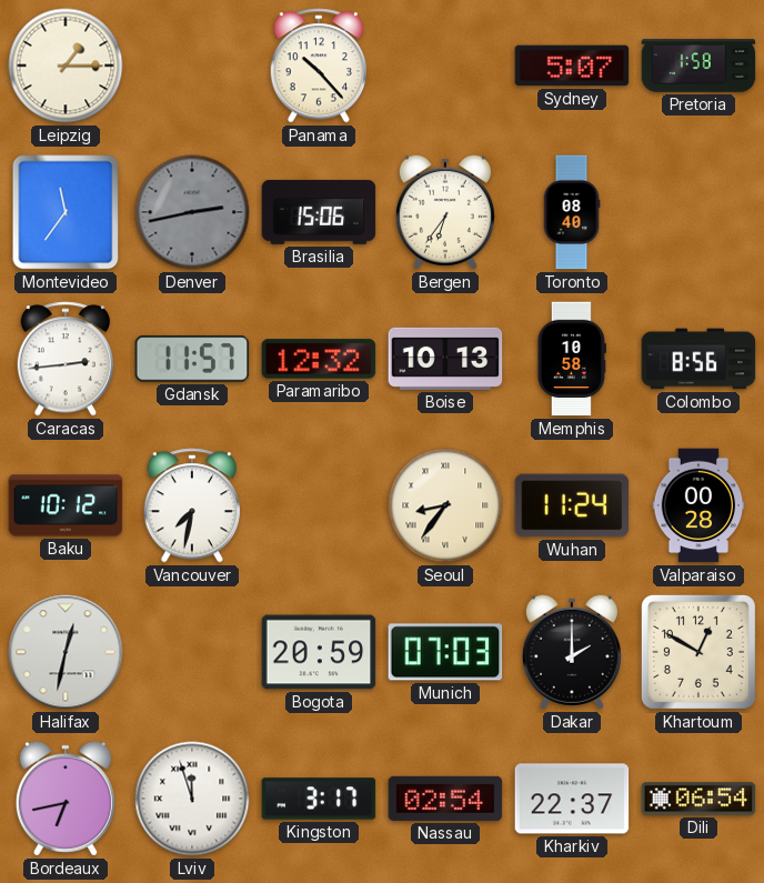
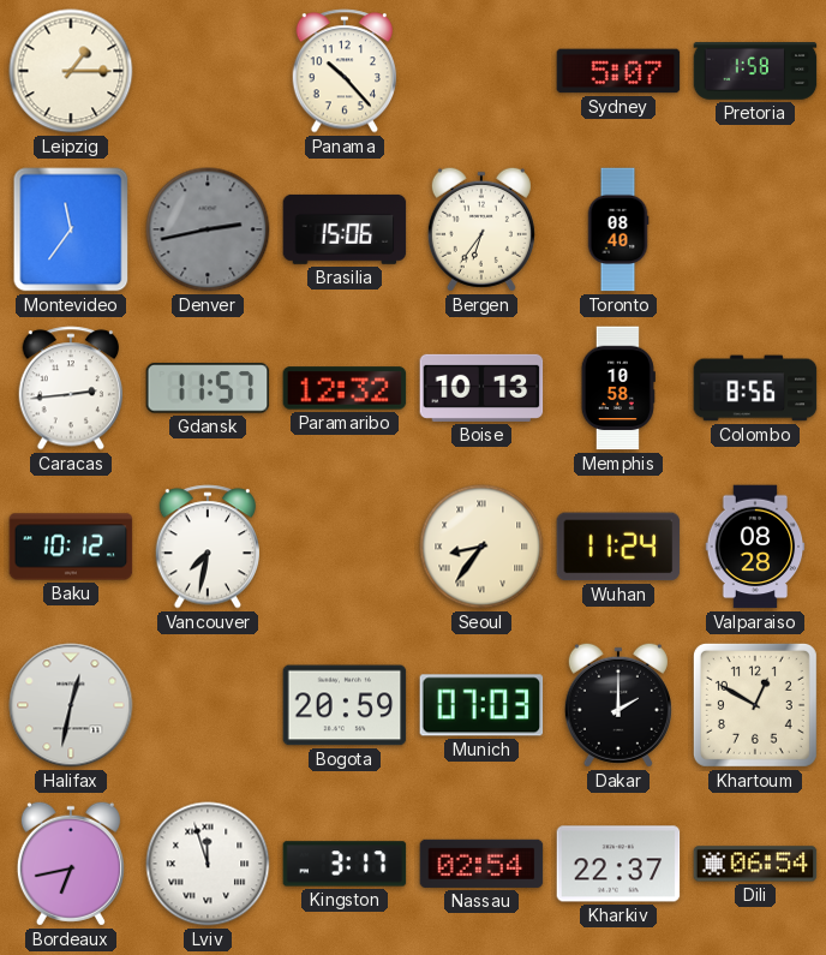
Valparaiso: 00:28 -> 08:28
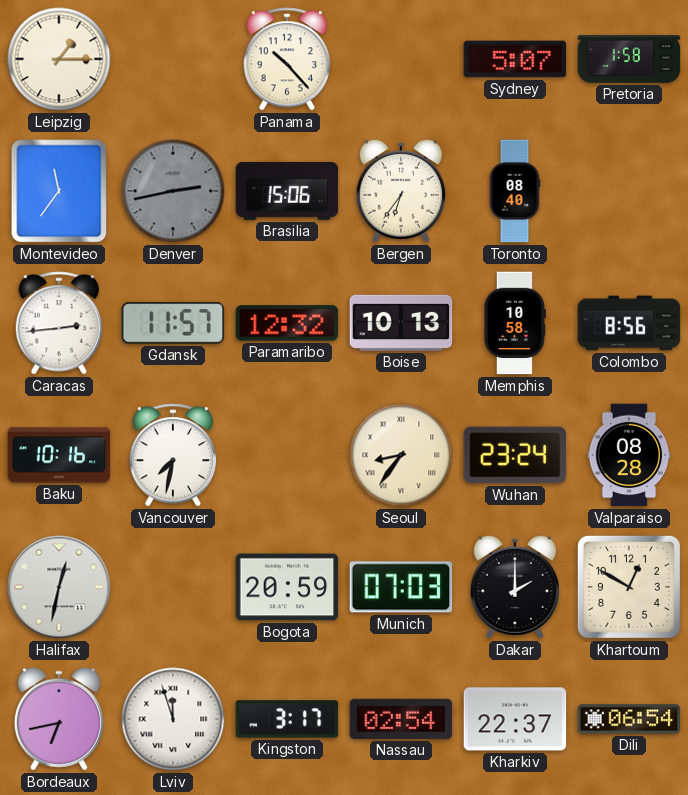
Baku: 10:12 -> 10:16
Wuhan: 11:24 -> 23:24
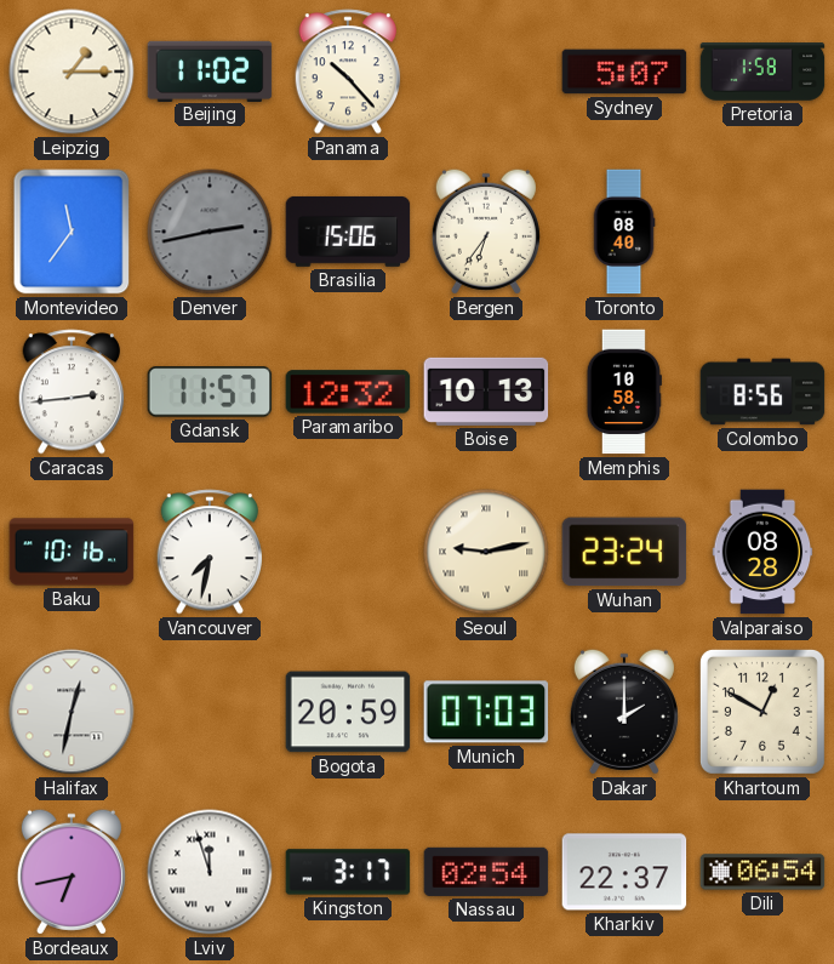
Beijing: none -> 11:02
Seoul: 8:36 -> 9:13
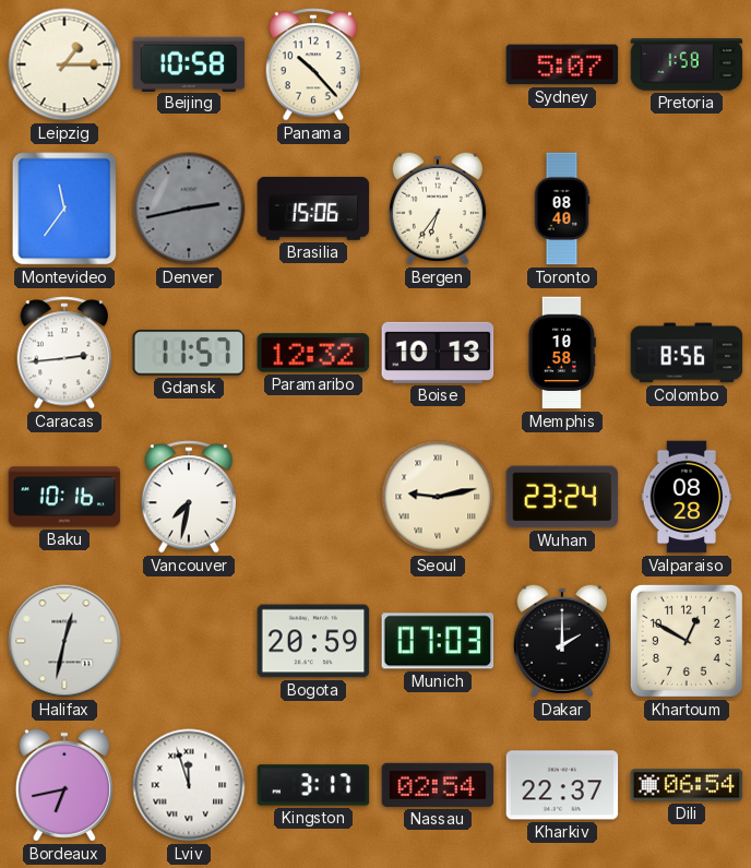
Beijing: 11:02 -> 10:58
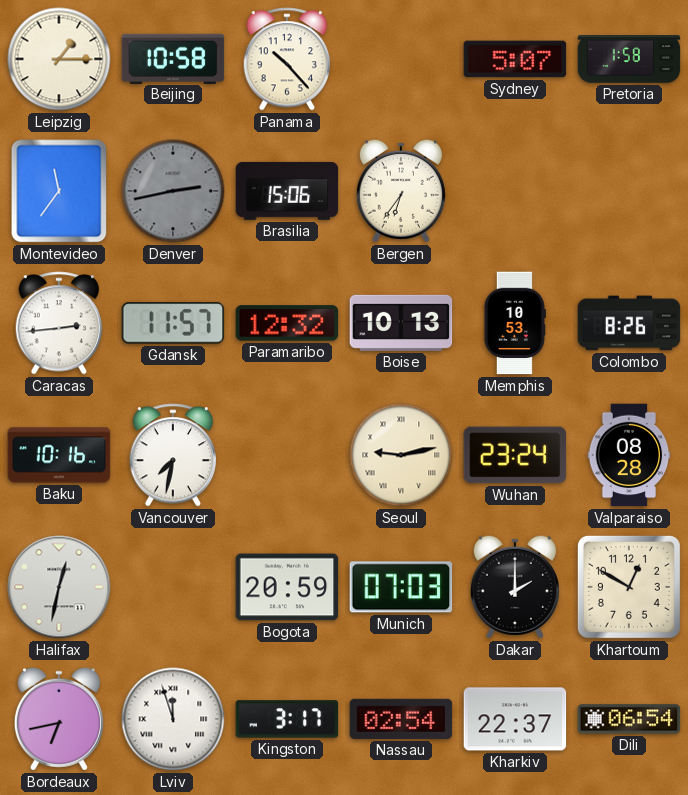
Toronto: 08:40 -> none
Memphis: 10:58 -> 10:53
Colombo: 8:56 -> 8:26
